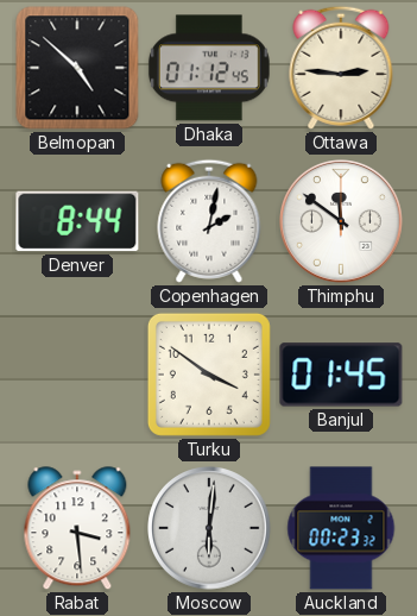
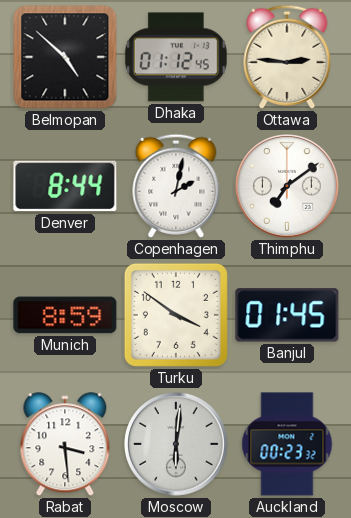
Thimphu: 11:51 -> 7:09
Munich: none -> 8:59
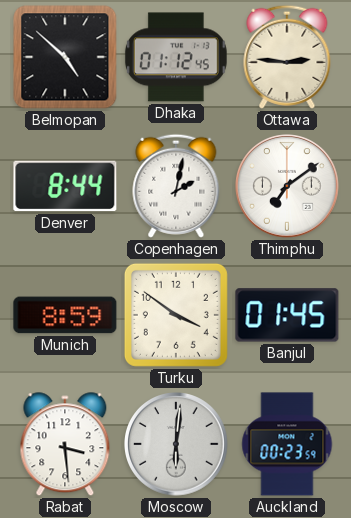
Auckland: 00:23:32 -> 00:23:59
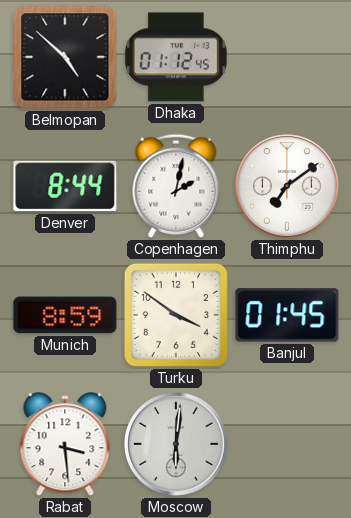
Ottawa: 2:46 -> none
Auckland: 00:23 -> none
